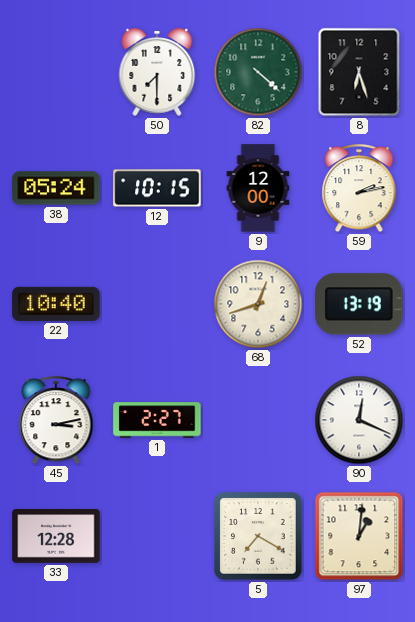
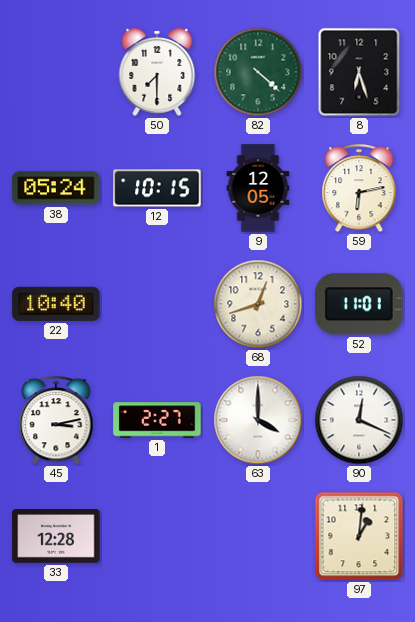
9: 12:00 -> 12:05
59: 2:13 -> 6:13
52: 13:19 -> 11:01
63: none -> 4:00
5: 7:20 -> none
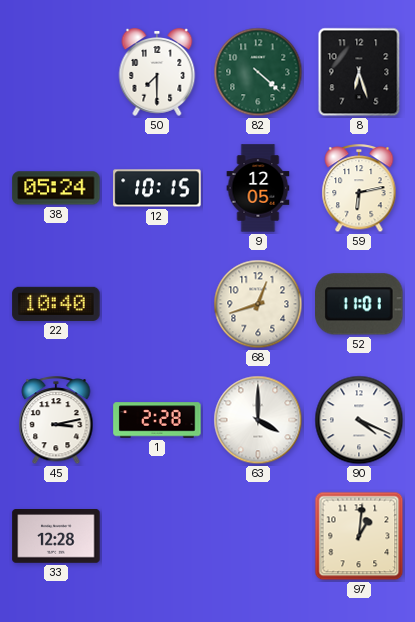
1: 2:27 -> 2:28
90: 12:19 -> 4:19
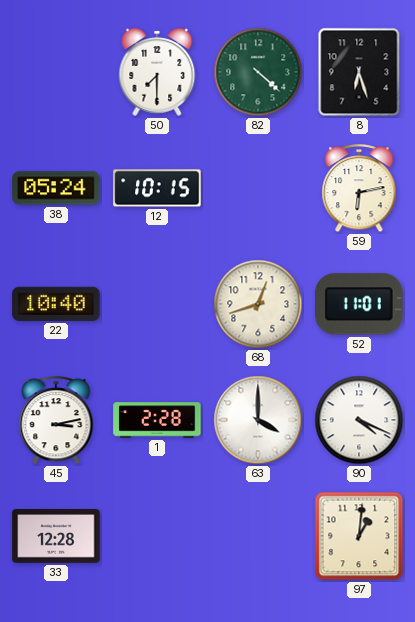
9: 12:05 -> none
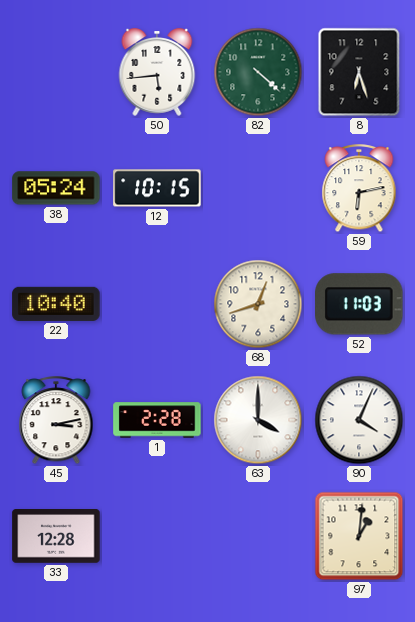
50: 7:30 -> 5:44
52: 11:01 -> 11:03
90: 4:19 -> 4:04
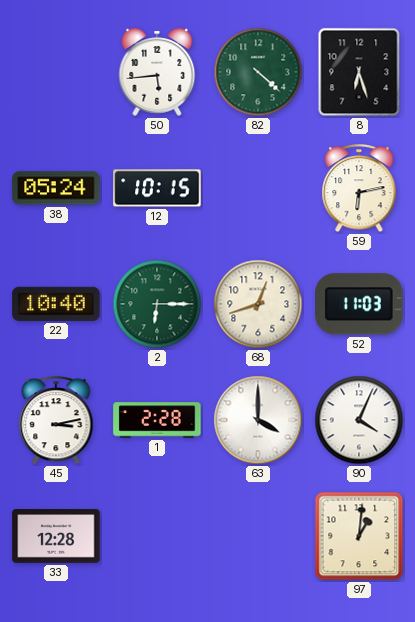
2: none -> 6:15
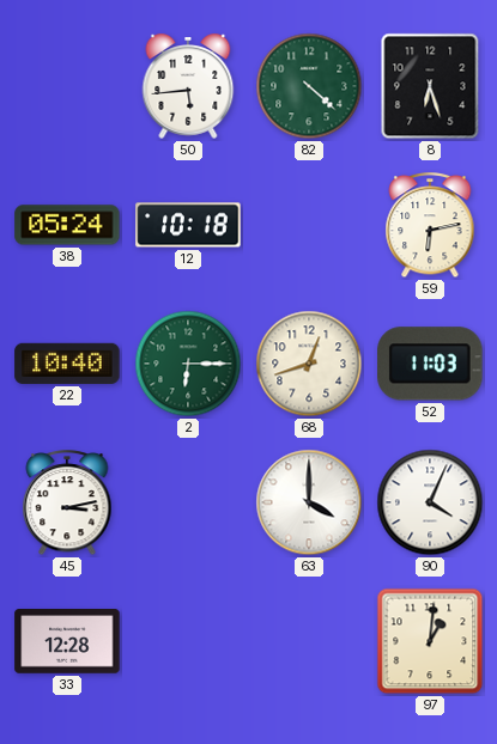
12: 10:15 -> 10:18
1: 2:28 -> none
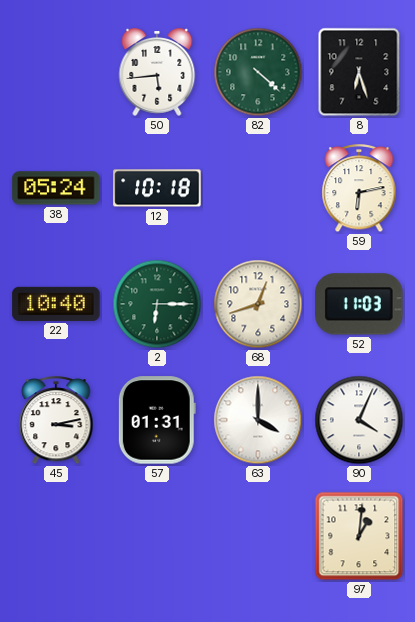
57: none -> 01:31
33: 12:28 -> none
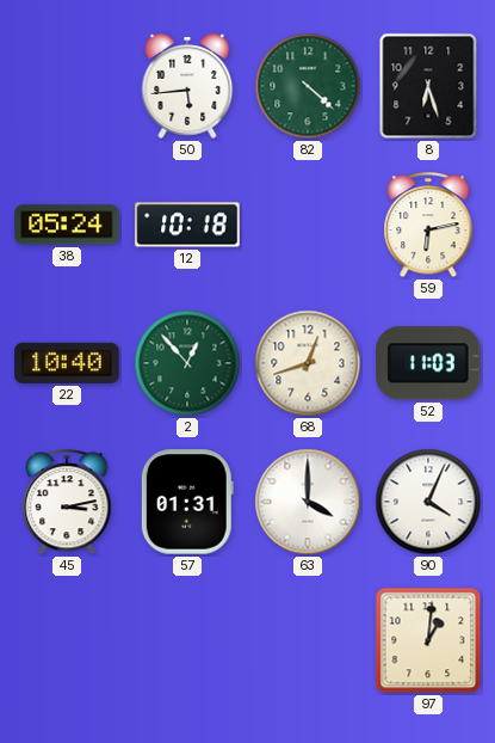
2: 6:15 -> 12:53
